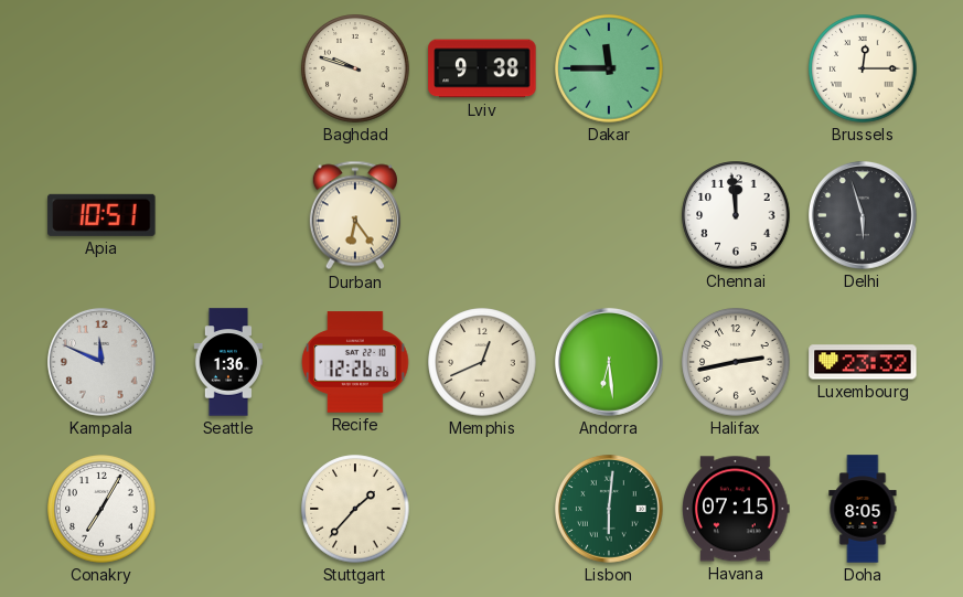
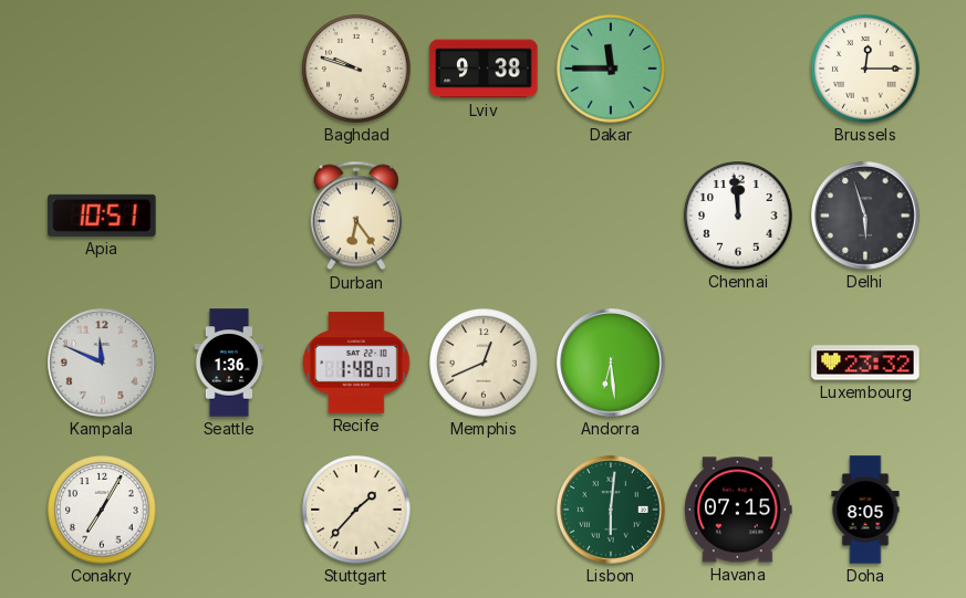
Recife: 12:26 -> 1:48
Halifax: 2:43 -> none
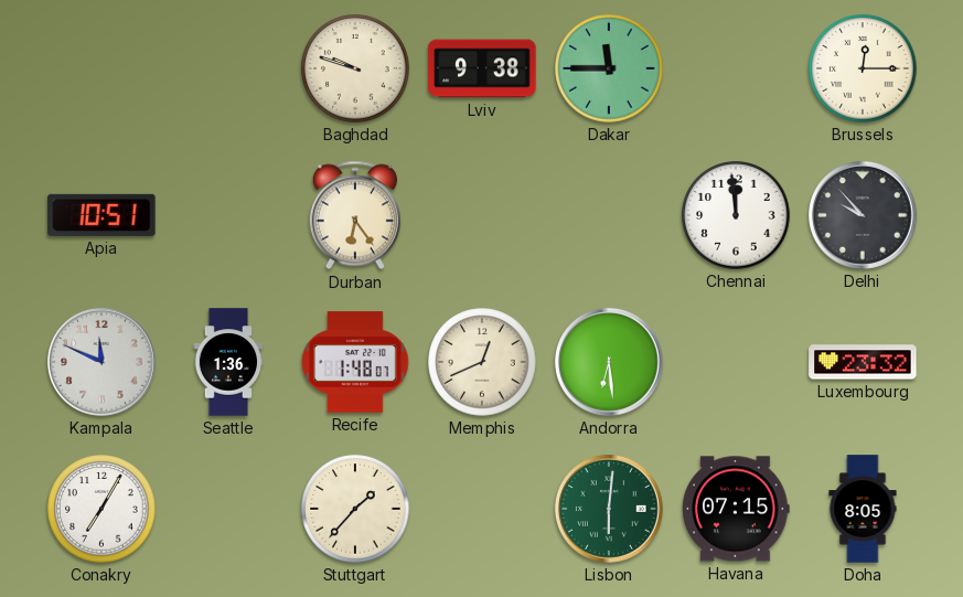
Delhi: 5:57 -> 9:53
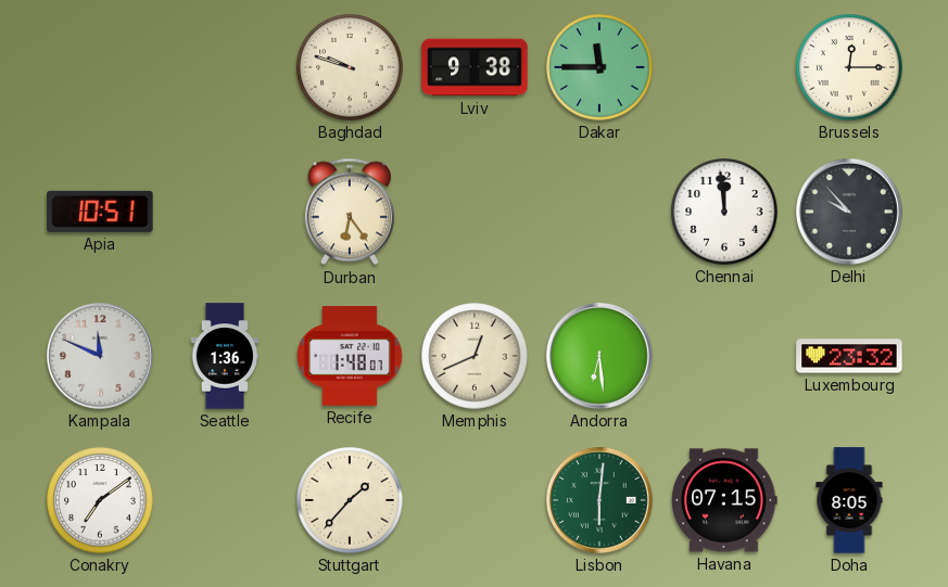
Conakry: 7:05 -> 7:09
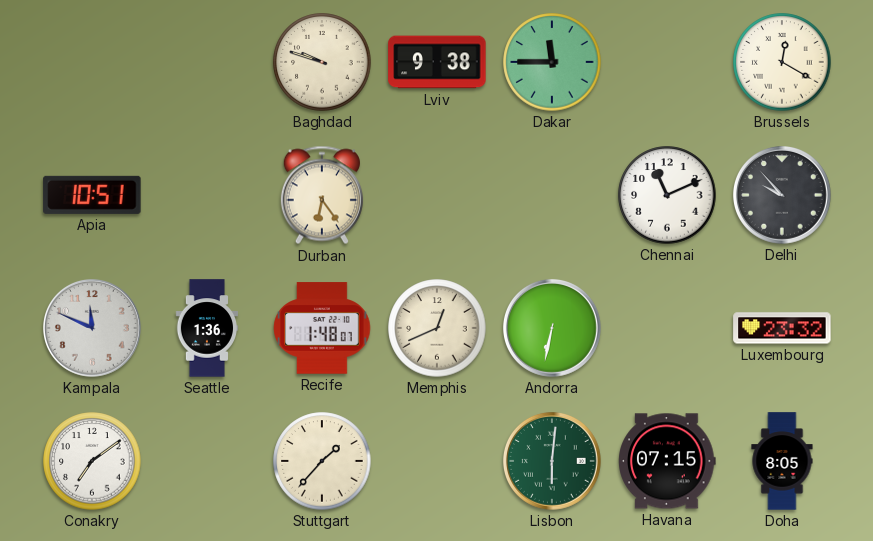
Brussels: 12:15 -> 12:20
Chennai: 11:59 -> 11:11
Andorra: 6:29 -> 6:32
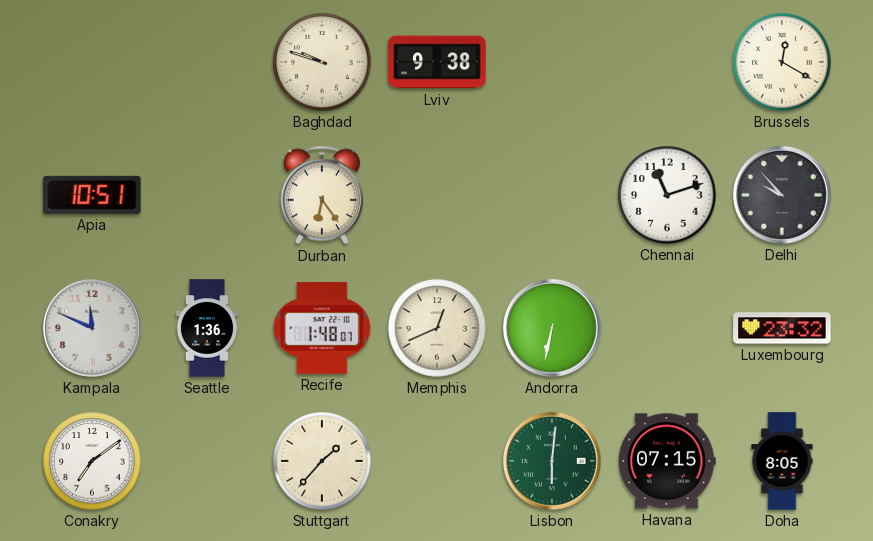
Dakar: 11:45 -> none
Chennai: 11:11 -> 11:12
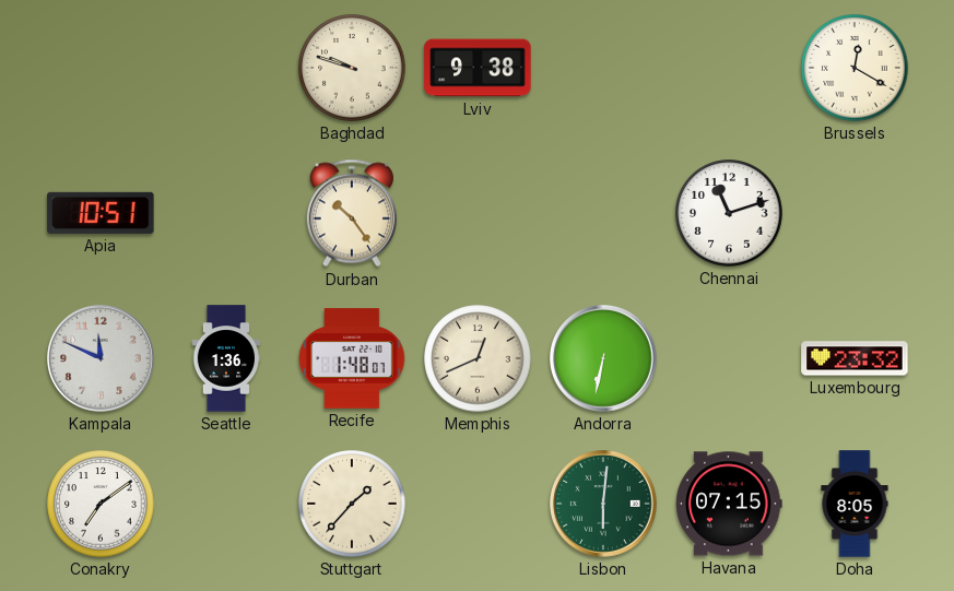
Durban: 6:24 -> 10:24
Delhi: 9:53 -> none
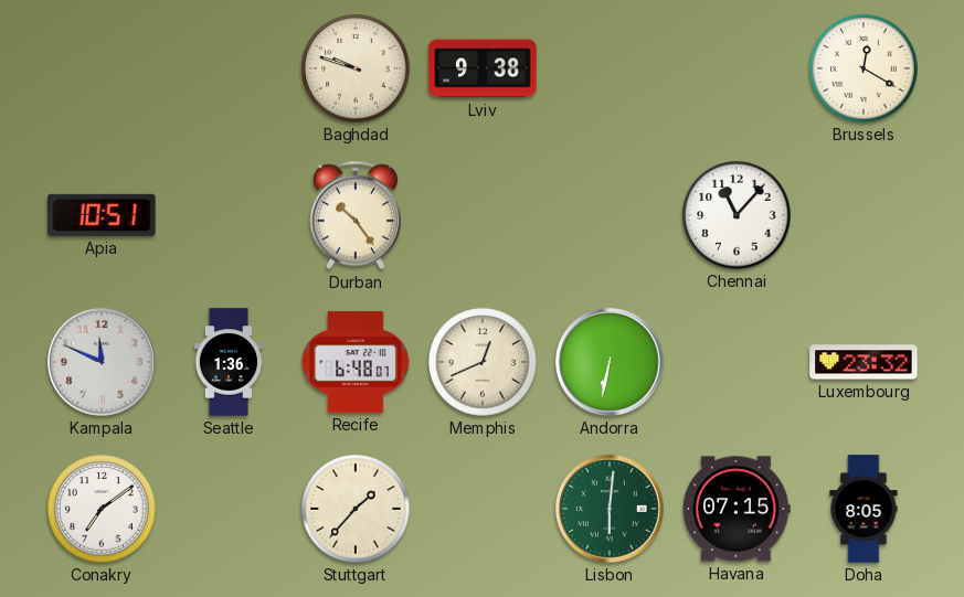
Chennai: 11:12 -> 11:07
Recife: 1:48 -> 6:48
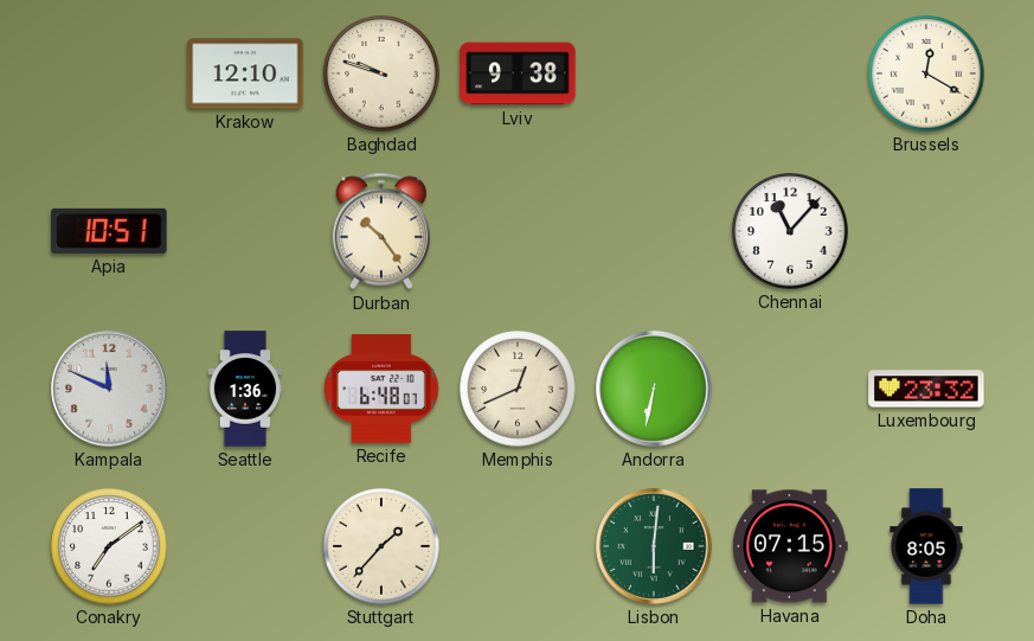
Krakow: none -> 12:10
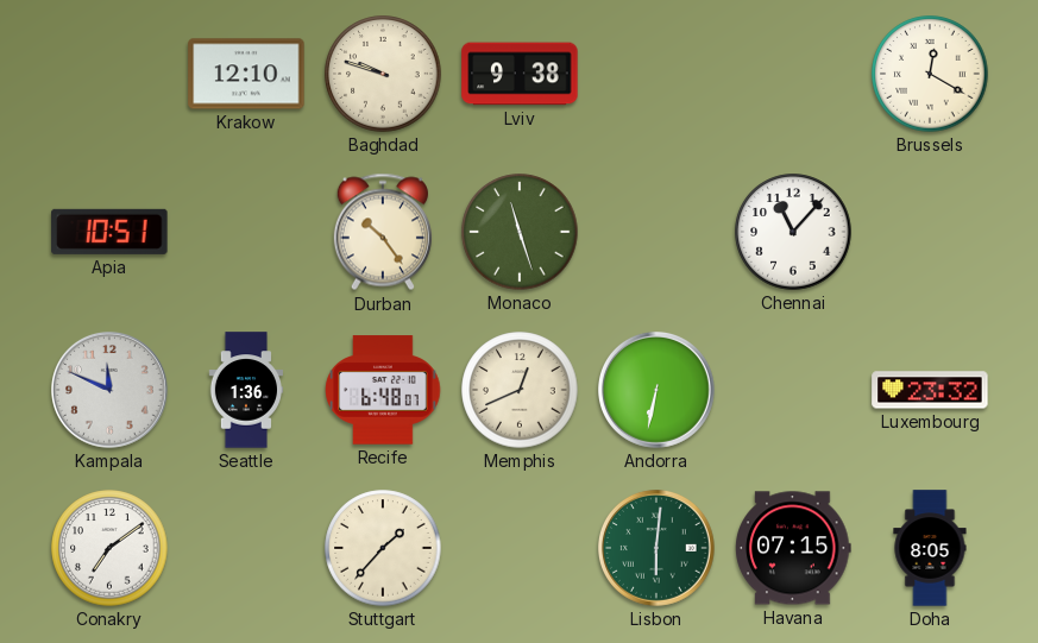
Monaco: none -> 11:27
